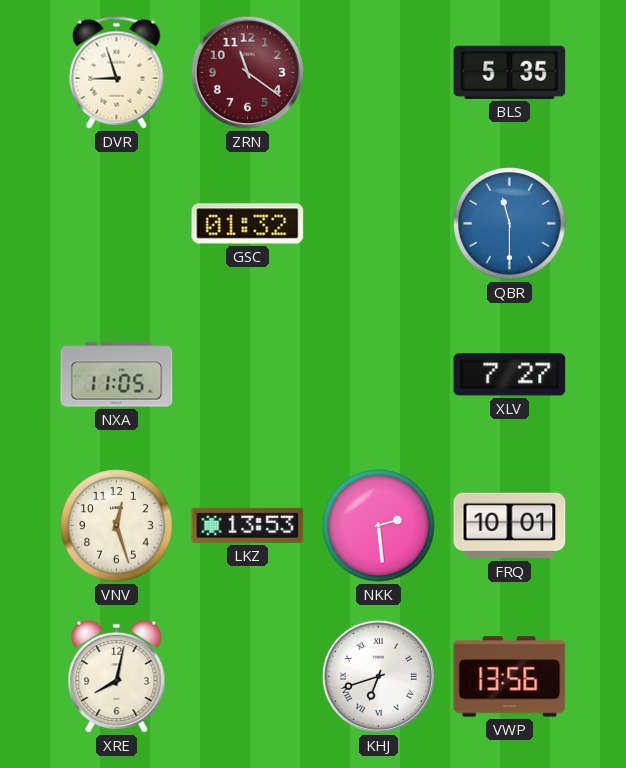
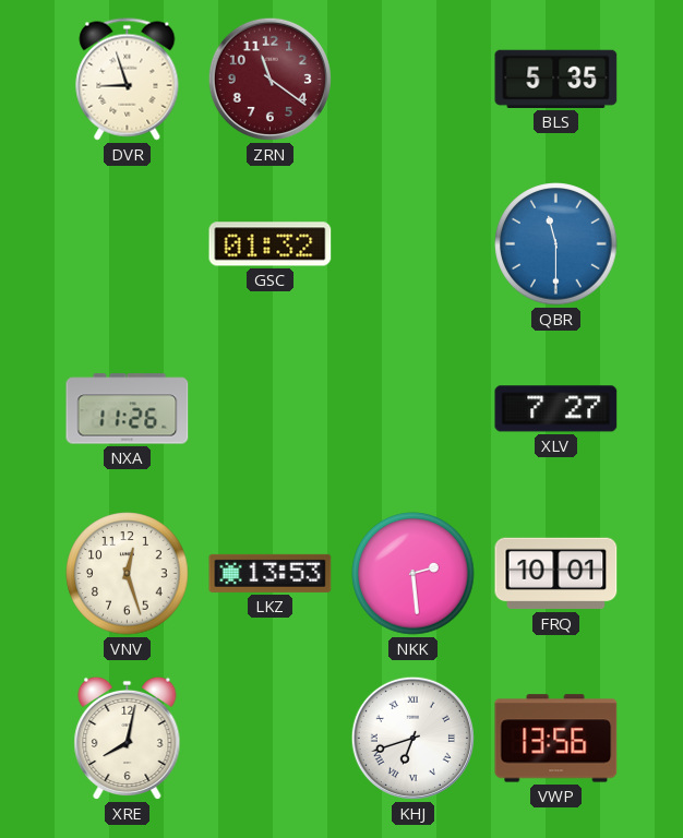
NXA: 11:05 -> 11:26
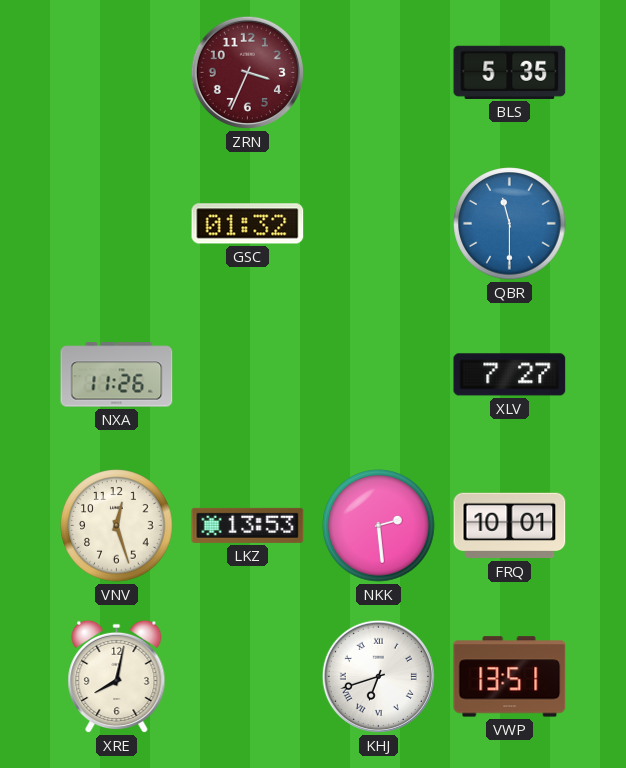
DVR: 8:57 -> none
ZRN: 11:21 -> 3:34
VWP: 13:56 -> 13:51
